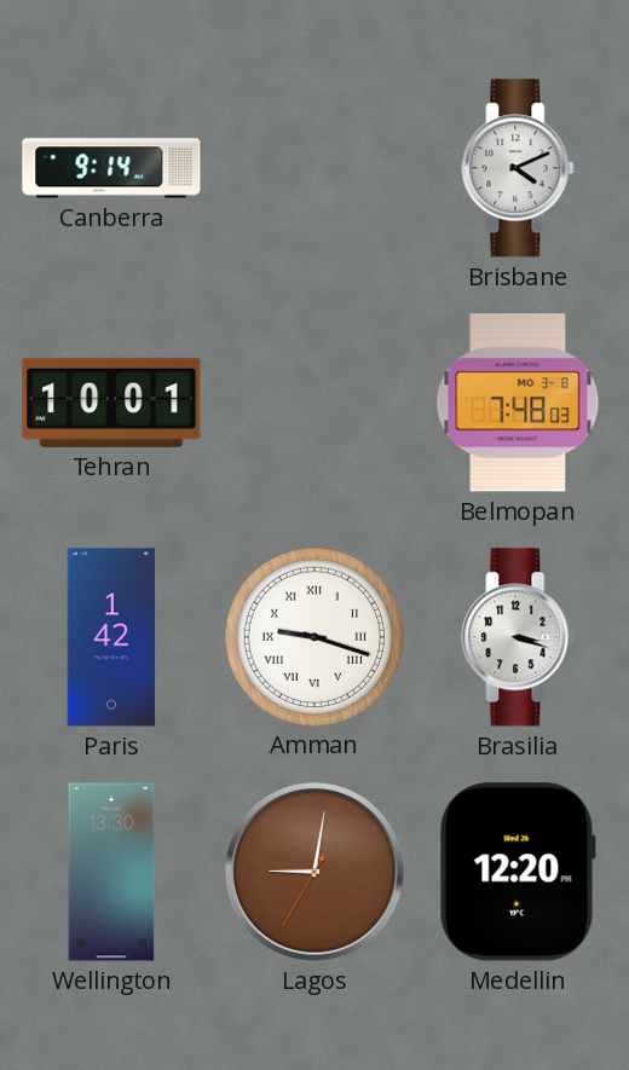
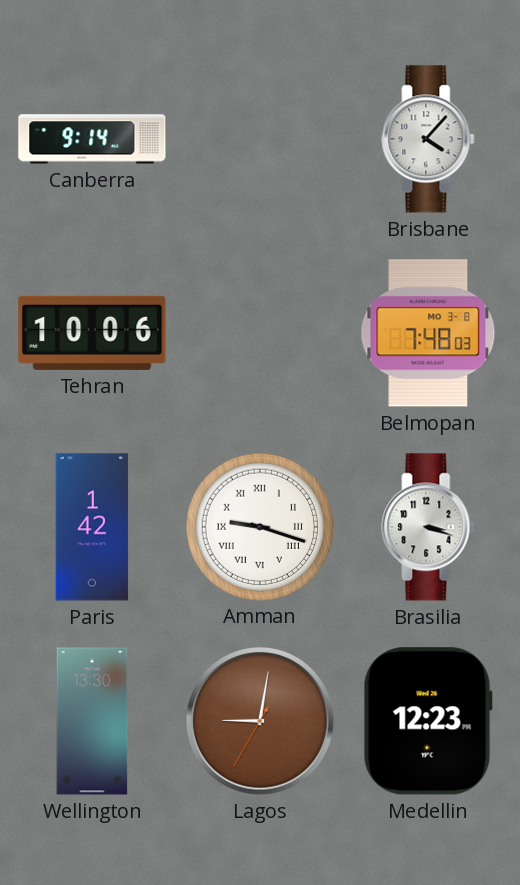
Brisbane: 4:11 -> 4:07
Tehran: 10:01 -> 10:06
Medellin: 12:20 -> 12:23
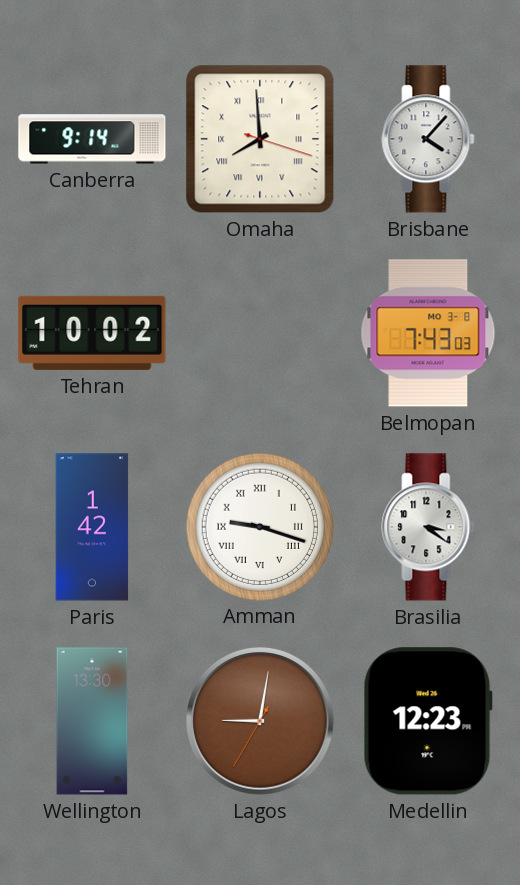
Omaha: none -> 7:59
Tehran: 10:06 -> 10:02
Belmopan: 7:48 -> 7:43
Brasilia: 3:18 -> 3:21
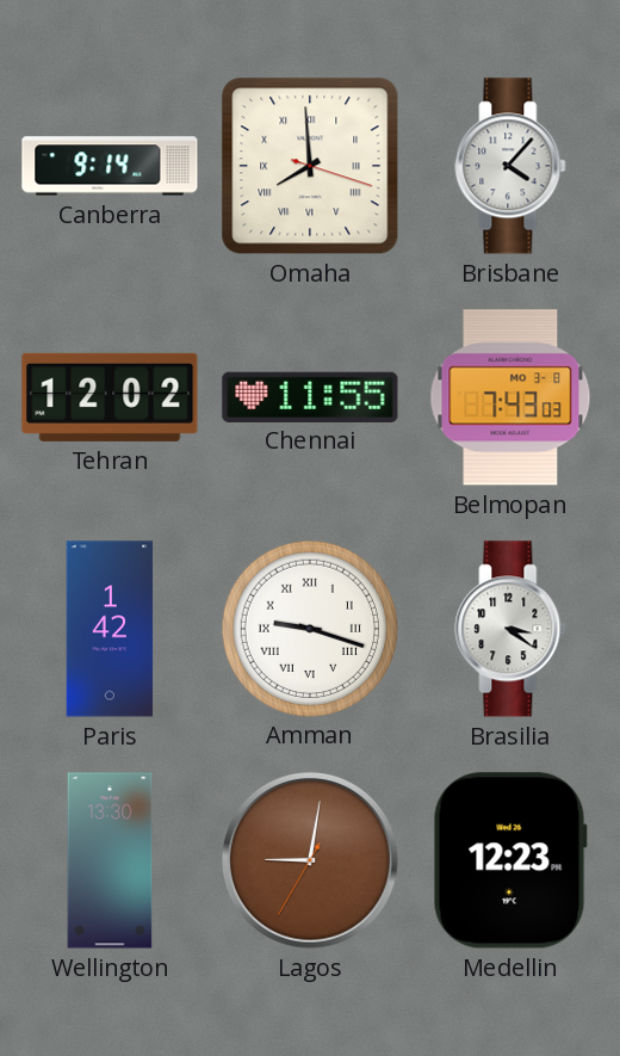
Tehran: 10:02 -> 12:02
Chennai: none -> 11:55
